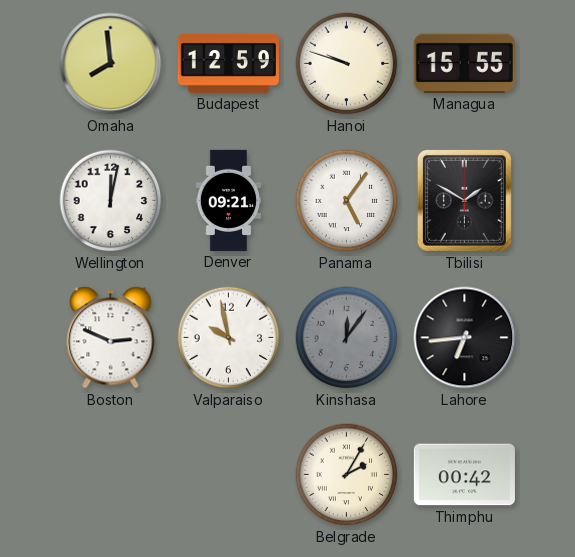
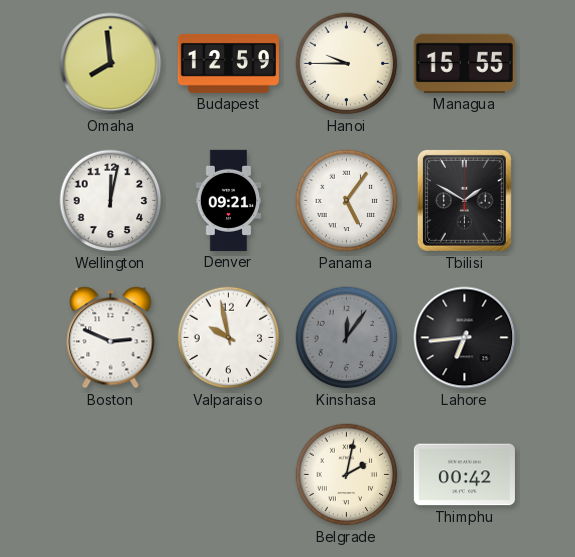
Hanoi: 9:48 -> 9:45
Belgrade: 2:05 -> 2:02
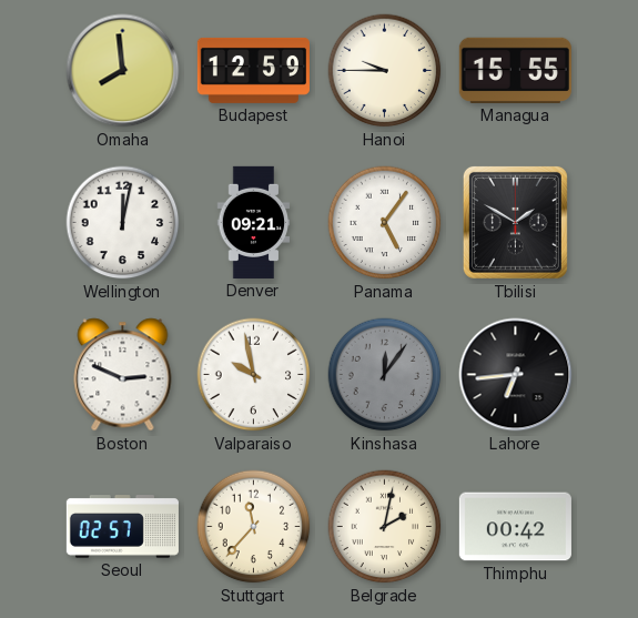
Seoul: none -> 02:57
Stuttgart: none -> 11:37
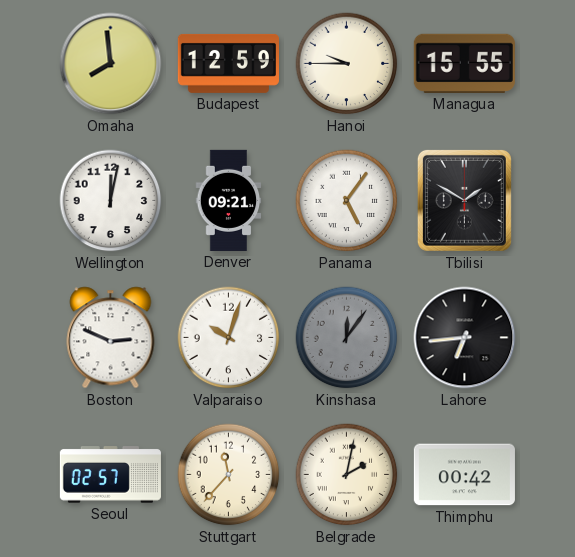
Valparaiso: 9:58 -> 10:03
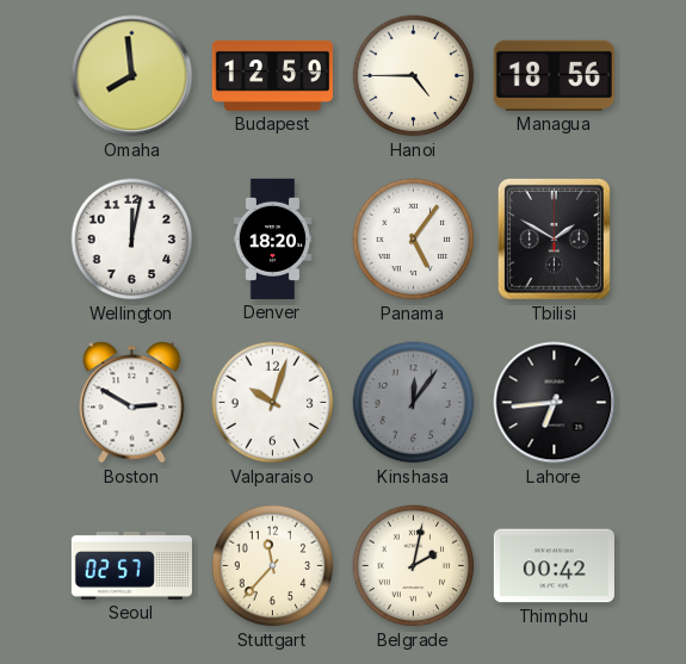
Hanoi: 9:45 -> 4:45
Managua: 15:55 -> 18:56
Denver: 09:21 -> 18:20
Boston: 2:49 -> 2:50
